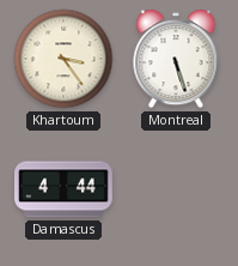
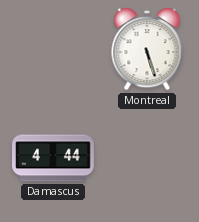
Khartoum: 3:24 -> none
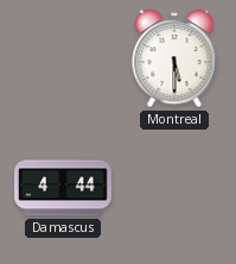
Montreal: 5:27 -> 5:30
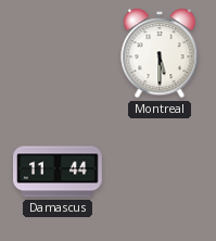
Damascus: 4:44 -> 11:44
